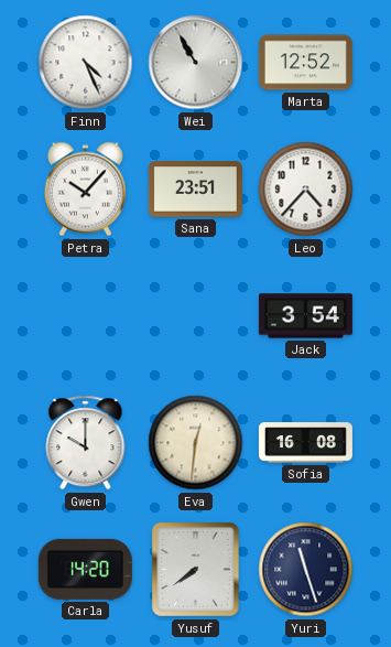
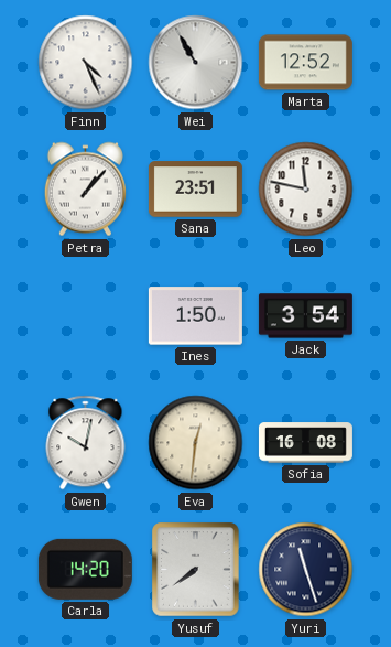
Petra: 10:07 -> 1:07
Leo: 4:37 -> 11:47
Ines: none -> 1:50
Gwen: 10:00 -> 10:02
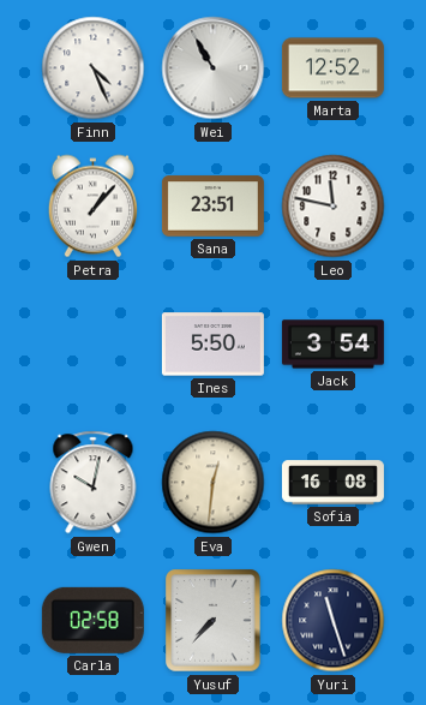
Ines: 1:50 -> 5:50
Carla: 14:20 -> 02:58
Yusuf: 7:39 -> 7:37
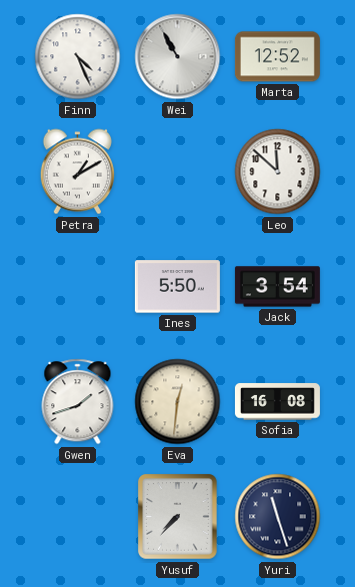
Petra: 1:07 -> 1:10
Sana: 23:51 -> none
Leo: 11:47 -> 11:52
Gwen: 10:02 -> 1:42
Carla: 02:58 -> none
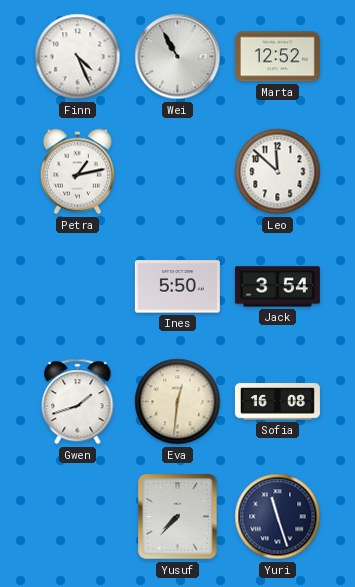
Petra: 1:10 -> 1:13
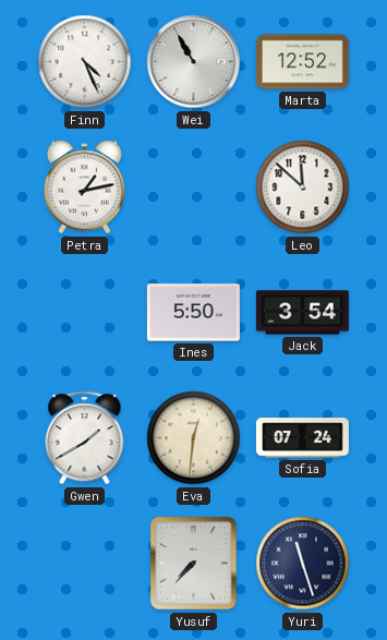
Gwen: 1:42 -> 1:40
Sofia: 16:08 -> 07:24
